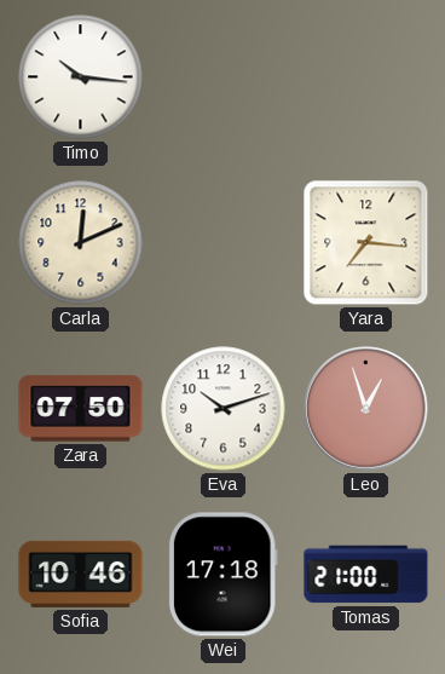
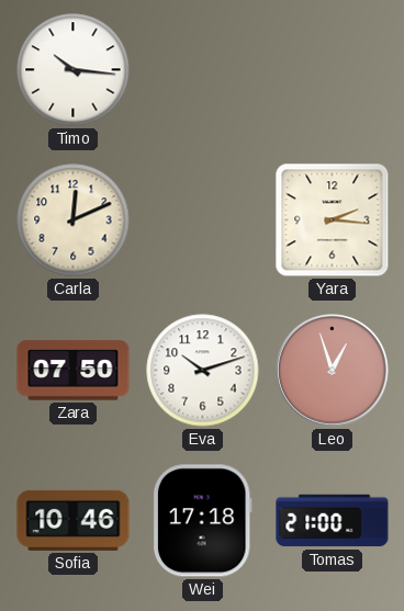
Yara: 7:16 -> 2:16
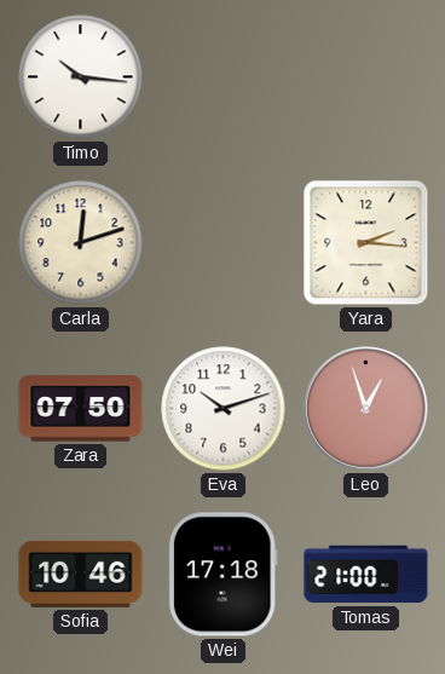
Carla: 12:11 -> 12:12
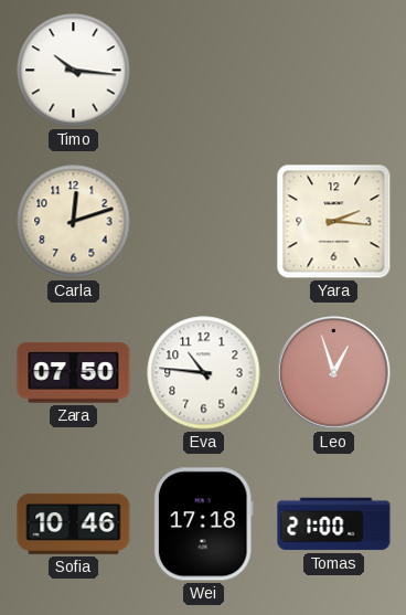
Eva: 10:12 -> 10:46
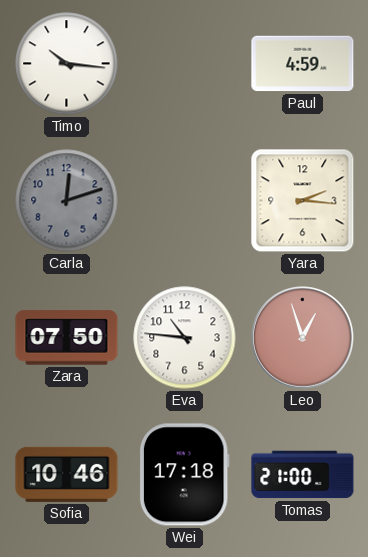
Paul: none -> 4:59
Carla dial: cream -> grey
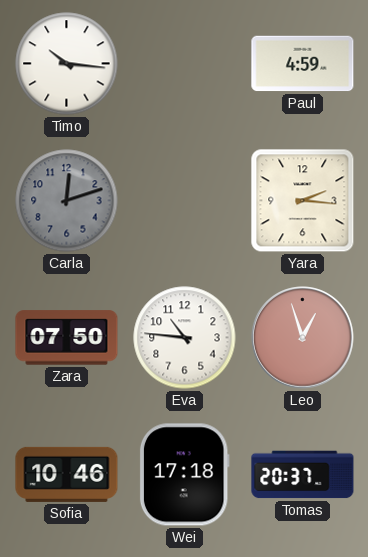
Tomas: 21:00 -> 20:37
